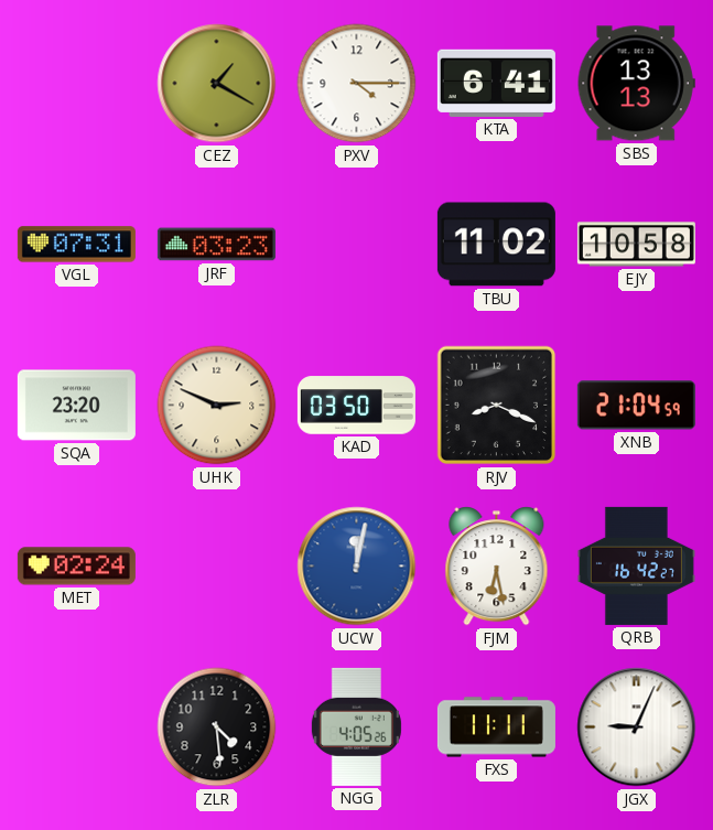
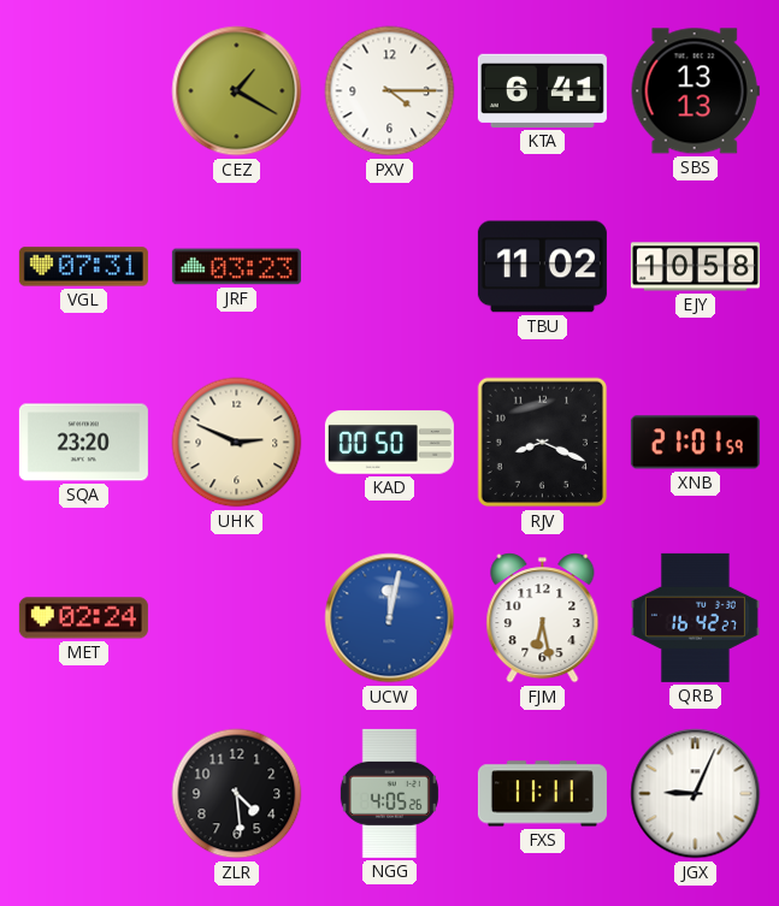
KAD: 03:50 -> 00:50
XNB: 21:04 -> 21:01
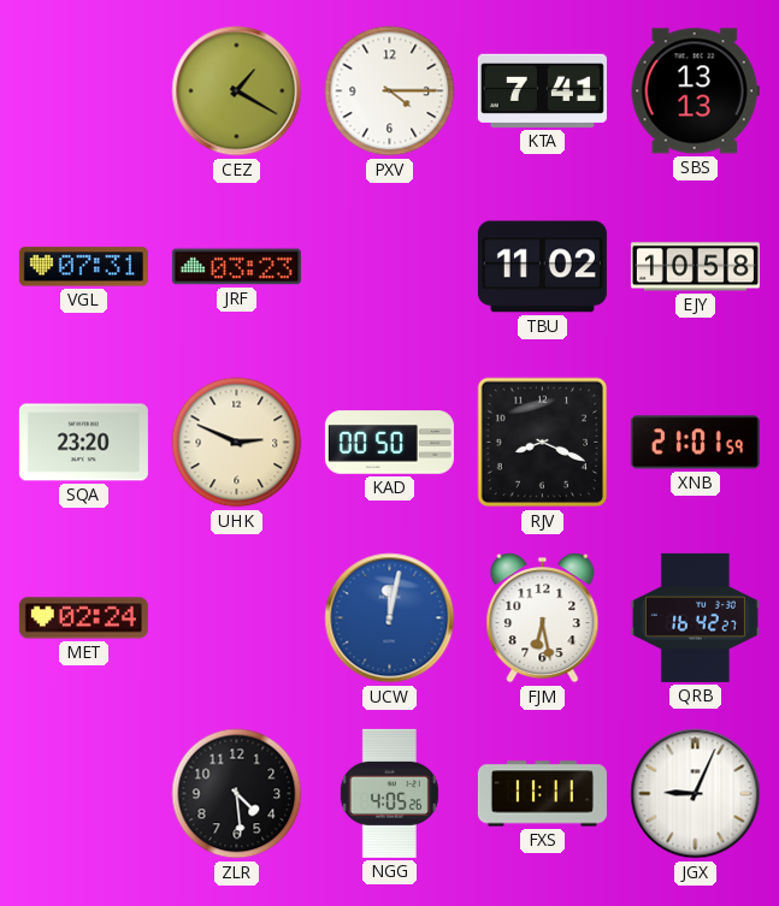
KTA: 6:41 -> 7:41
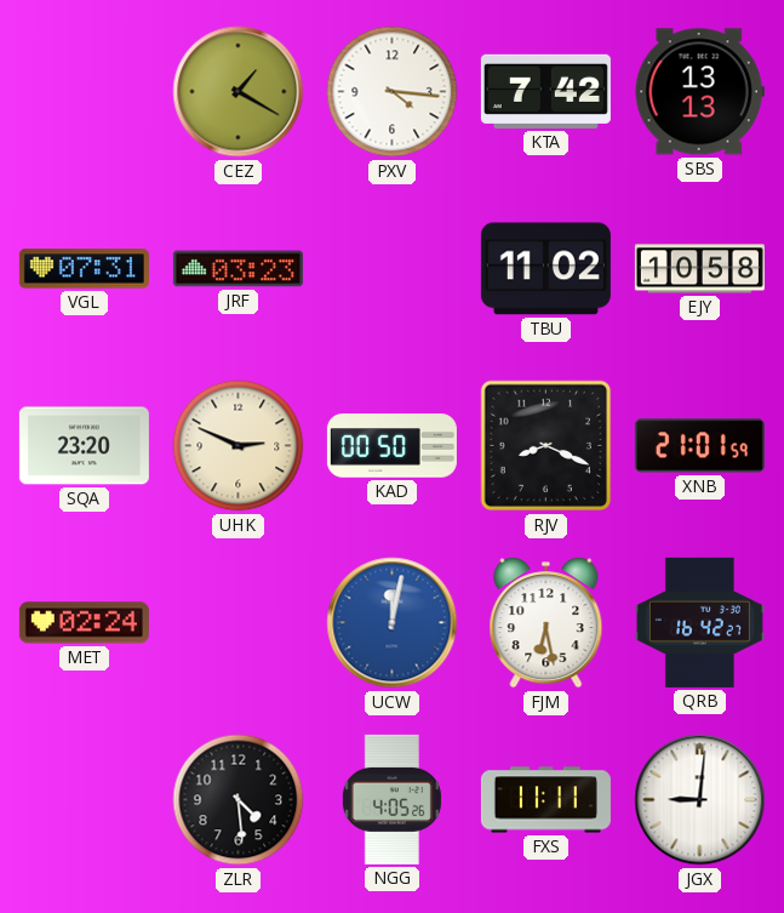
PXV: 4:15 -> 4:16
KTA: 7:41 -> 7:42
JGX: 9:04 -> 9:01
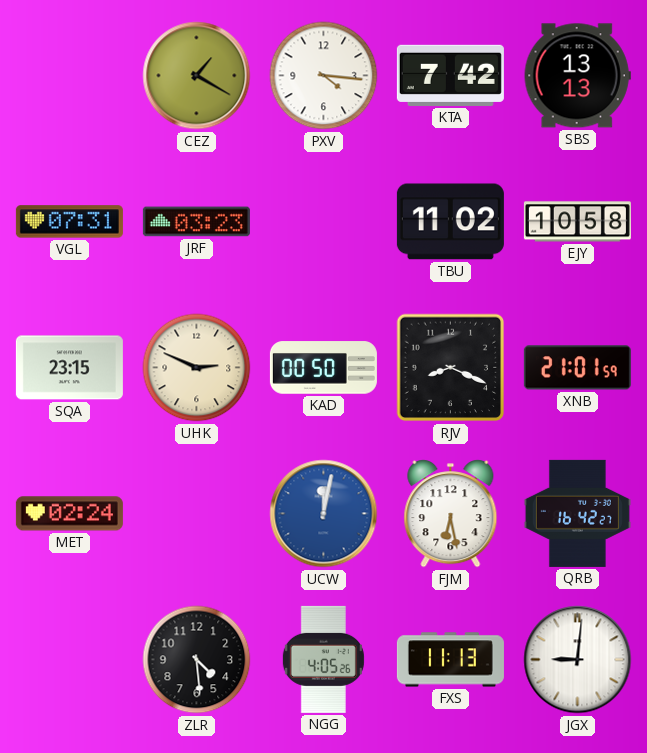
SQA: 23:20 -> 23:15
FXS: 11:11 -> 11:13
